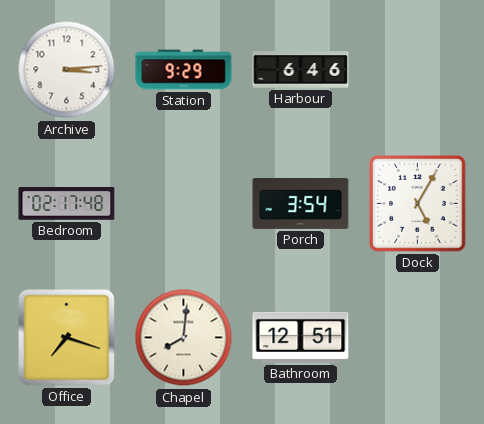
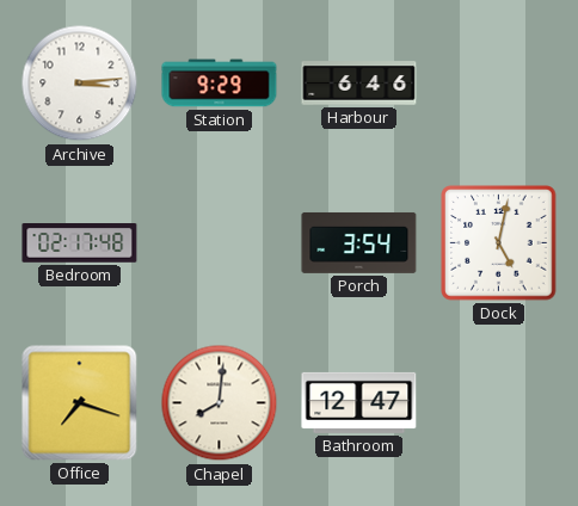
Dock: 5:05 -> 5:02
Bathroom: 12:51 -> 12:47
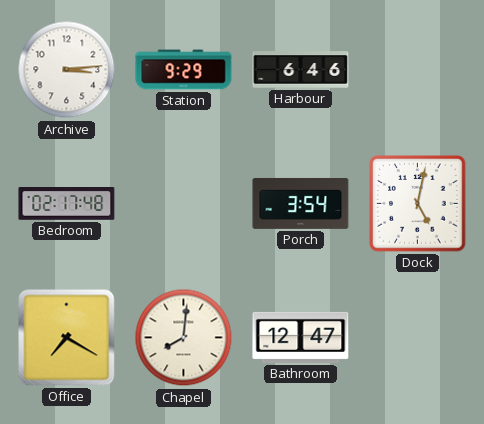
Office: 7:18 -> 7:20
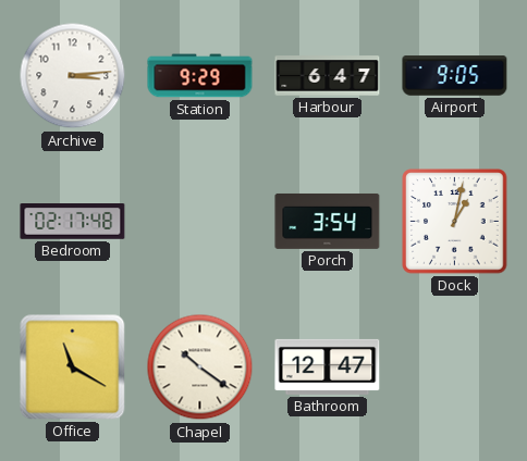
Harbour: 6:46 -> 6:47
Airport: none -> 9:05
Dock: 5:02 -> 1:02
Office: 7:20 -> 11:20
Chapel: 8:01 -> 10:21
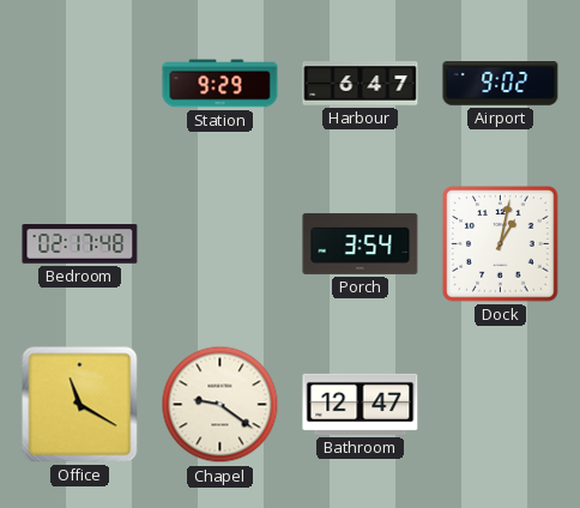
Archive: 3:14 -> none
Airport: 9:05 -> 9:02
Chapel: 10:21 -> 9:21
